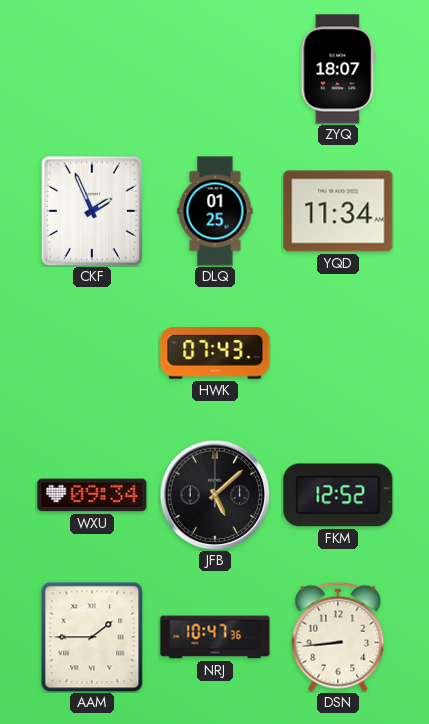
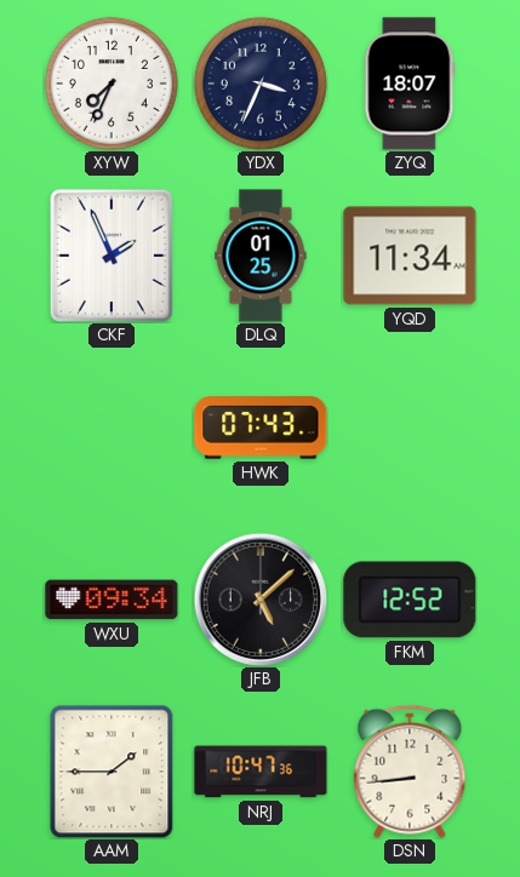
XYW: none -> 7:34
YDX: none -> 3:34
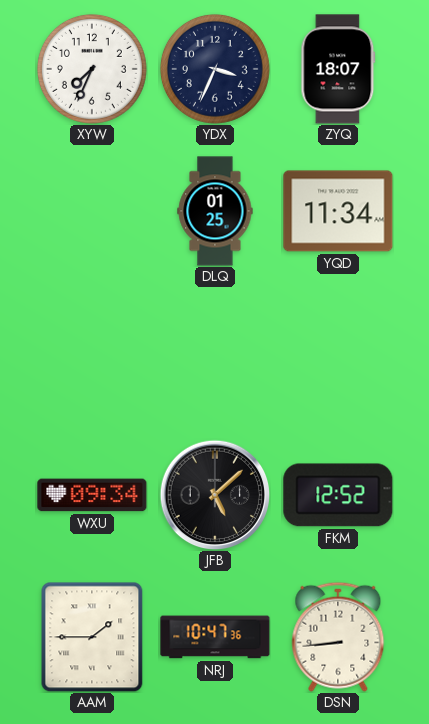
CKF: 1:56 -> none
HWK: 07:43 -> none
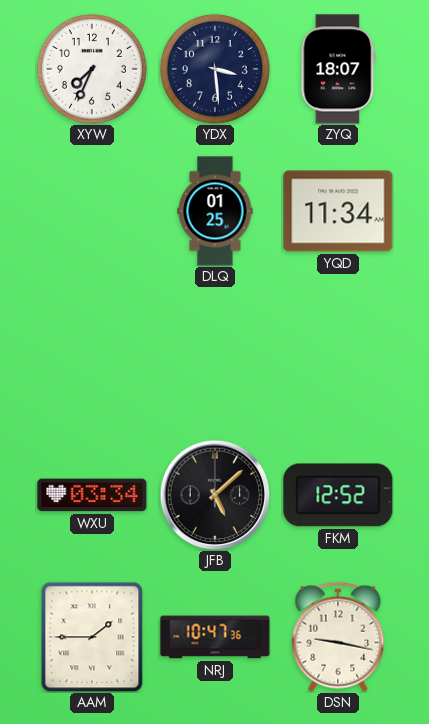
YDX: 3:34 -> 3:29
WXU: 09:34 -> 03:34
DSN: 8:44 -> 9:17
